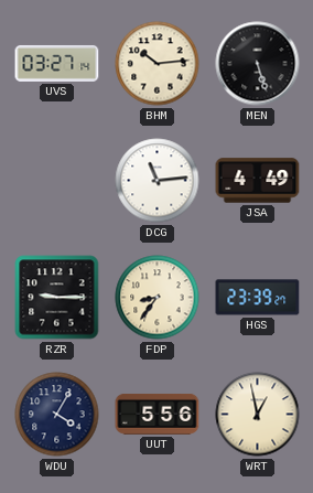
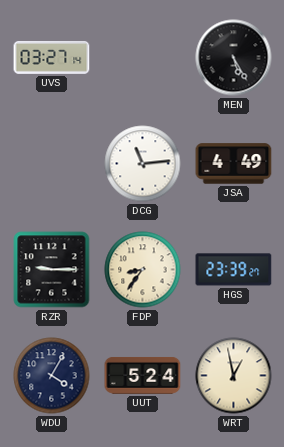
BHM: 10:14 -> none
MEN: 5:27 -> 5:25
UUT: 5:56 -> 5:24
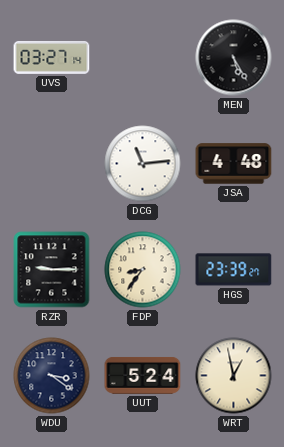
JSA: 4:49 -> 4:48
WDU: 4:05 -> 3:21
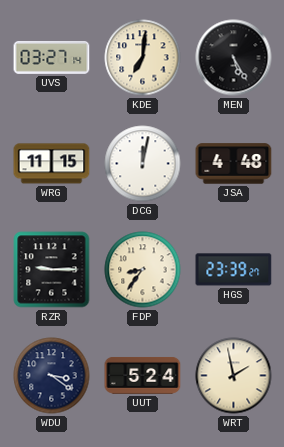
KDE: none -> 7:01
WRG: none -> 11:15
DCG: 11:14 -> 12:02
WRT: 12:58 -> 1:58
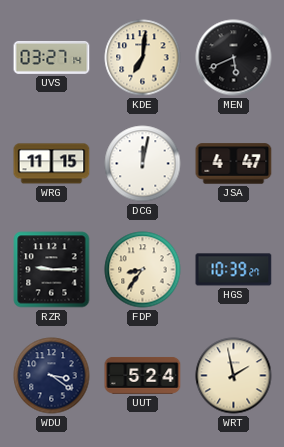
MEN: 5:25 -> 5:41
JSA: 4:48 -> 4:47
HGS: 23:39 -> 10:39
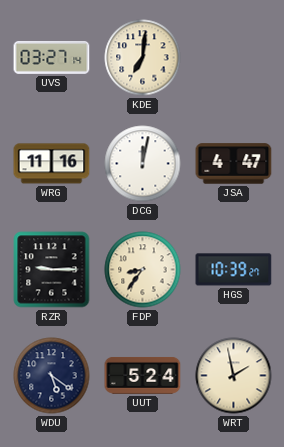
MEN: 5:41 -> none
WRG: 11:15 -> 11:16
WDU: 3:21 -> 5:21
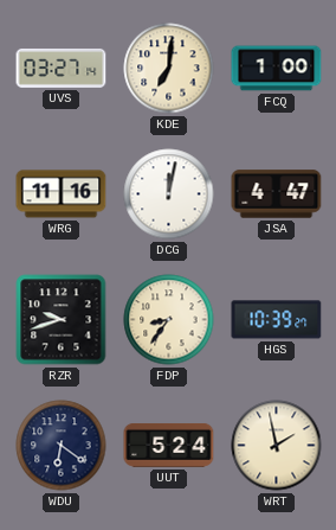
FCQ: none -> 1:00
RZR: 9:15 -> 9:42
WDU: 5:21 -> 6:21
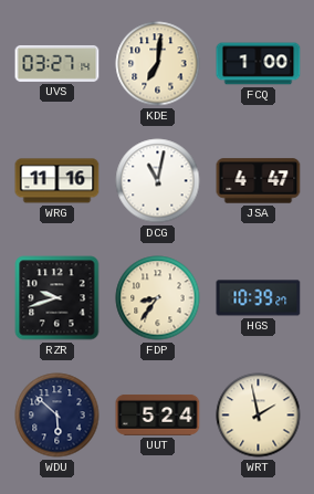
DCG: 12:02 -> 11:02
WDU: 6:21 -> 5:52
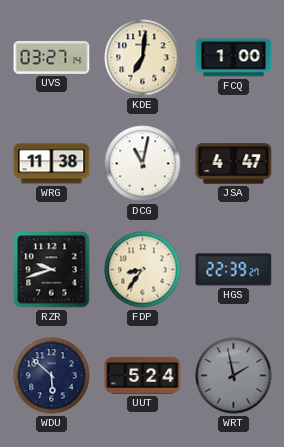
WRG: 11:16 -> 11:38
HGS: 10:39 -> 22:39
WRT dial: cream -> grey
